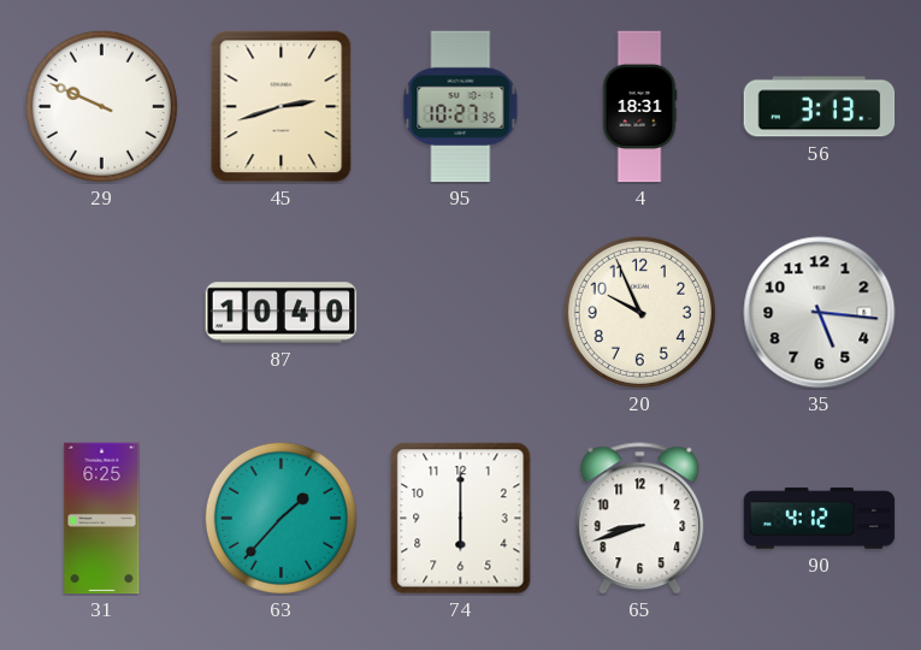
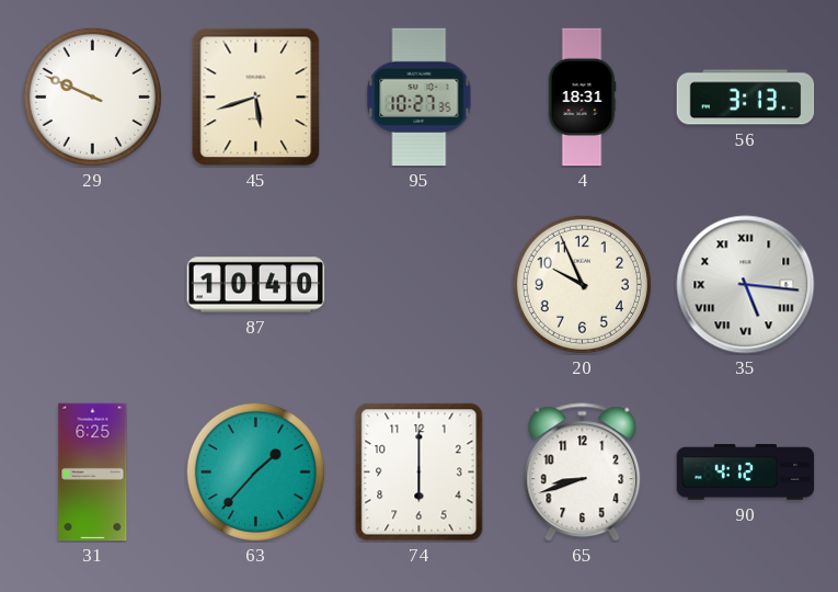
45: 2:42 -> 5:42
35 numerals: Arabic -> Roman
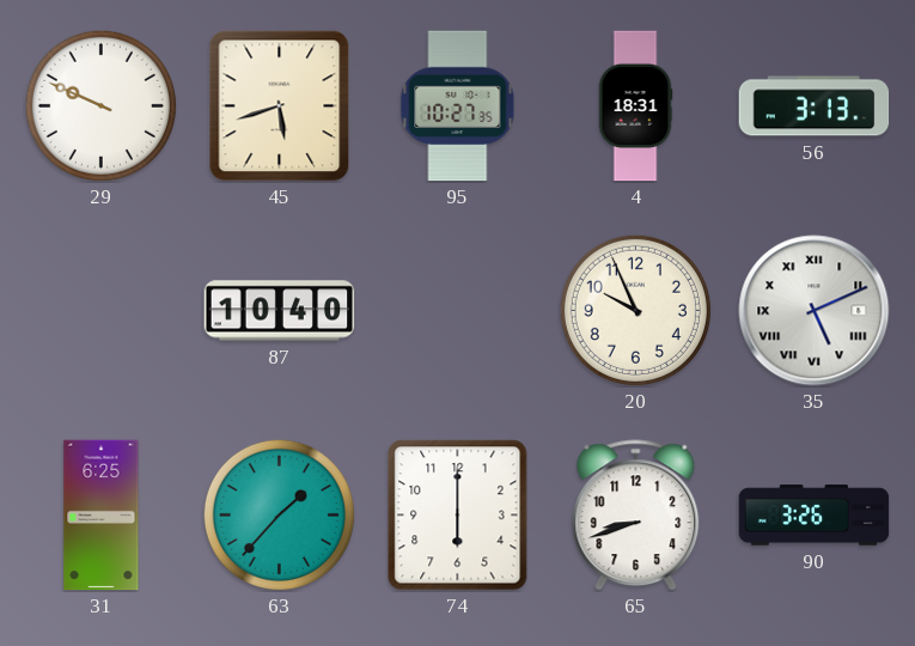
35: 5:16 -> 5:11
90: 4:12 -> 3:26
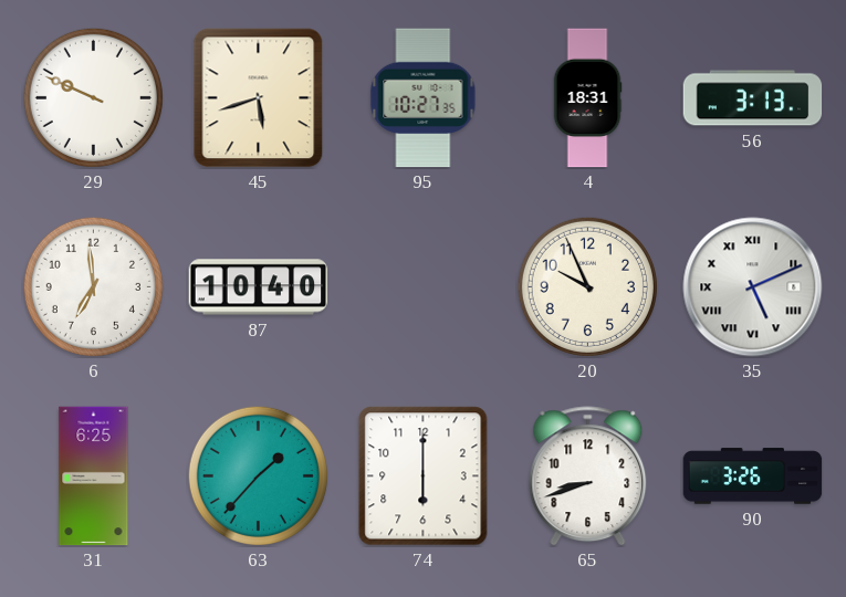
6: none -> 6:59
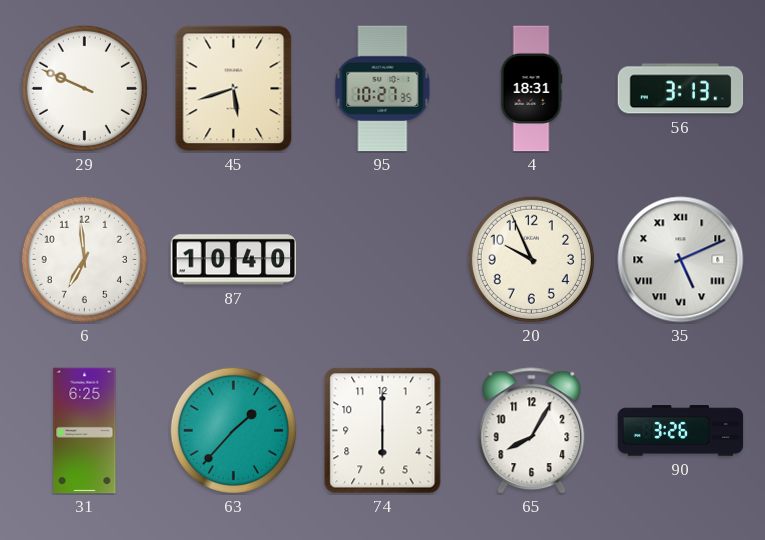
65: 8:42 -> 8:05
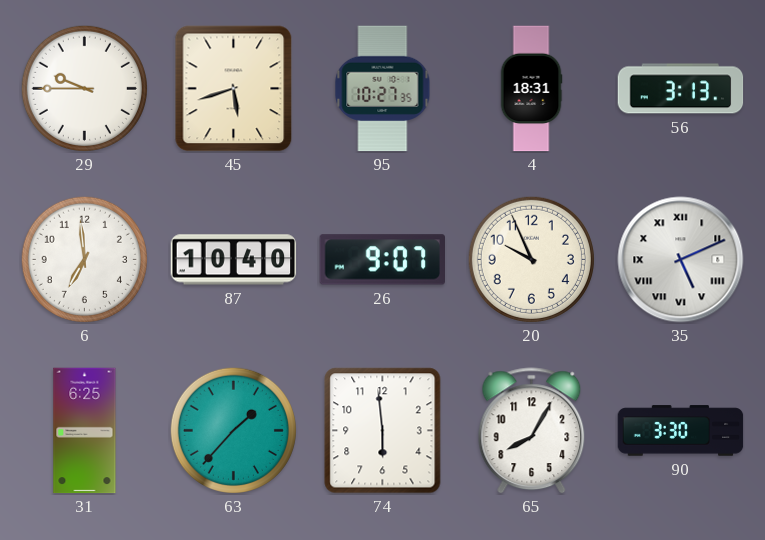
29: 9:49 -> 9:45
26: none -> 9:07
74: 6:00 -> 5:59
90: 3:26 -> 3:30
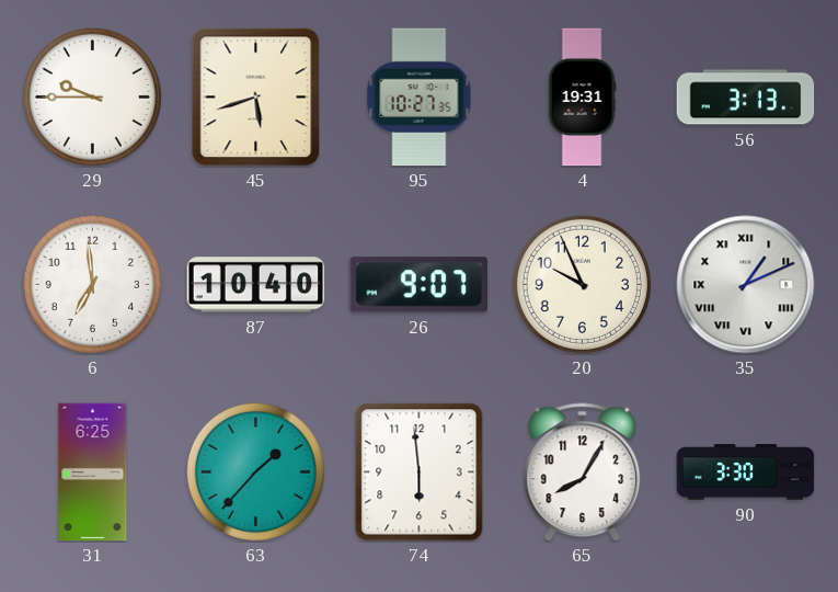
4: 18:31 -> 19:31
35: 5:11 -> 1:11
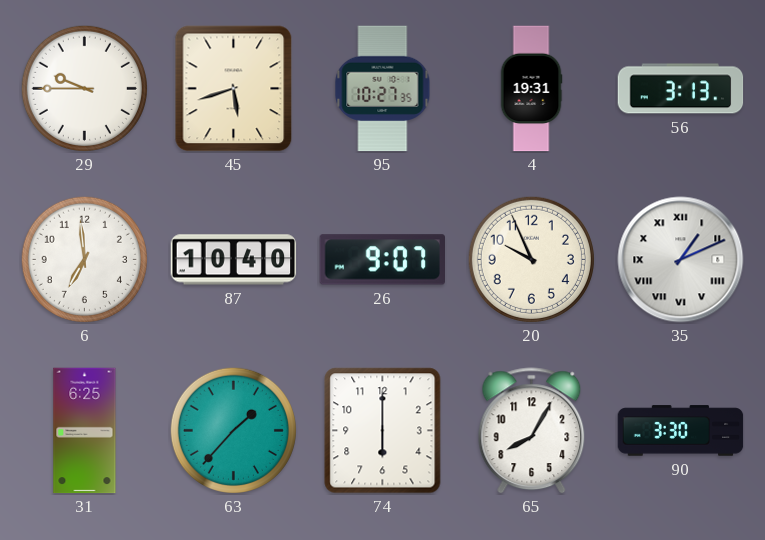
74: 5:59 -> 6:00
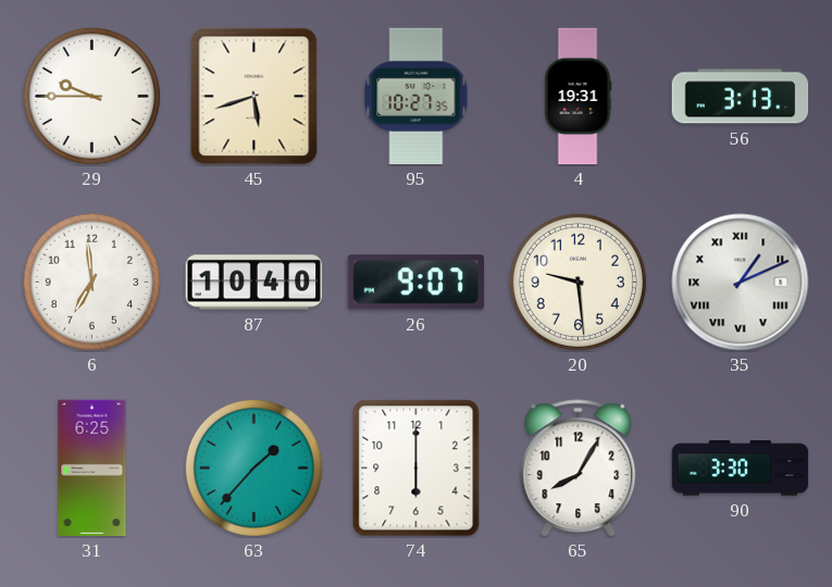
20: 9:56 -> 9:29
